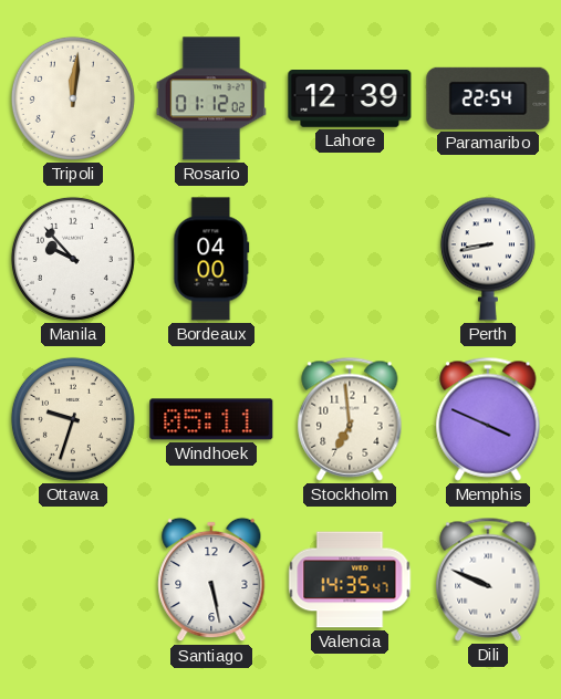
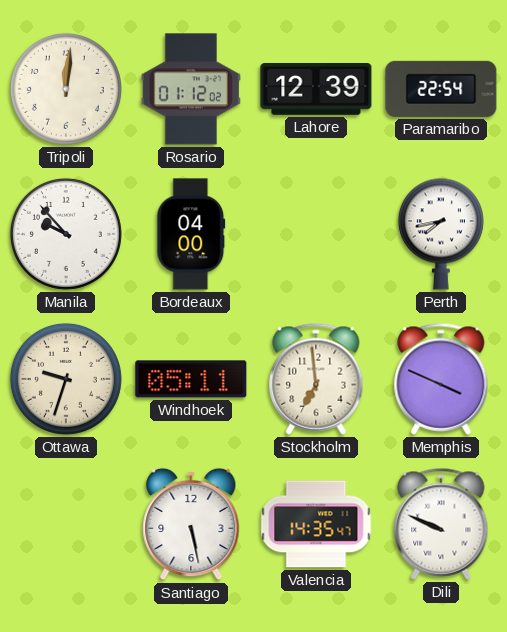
Perth: 8:43 -> 7:43
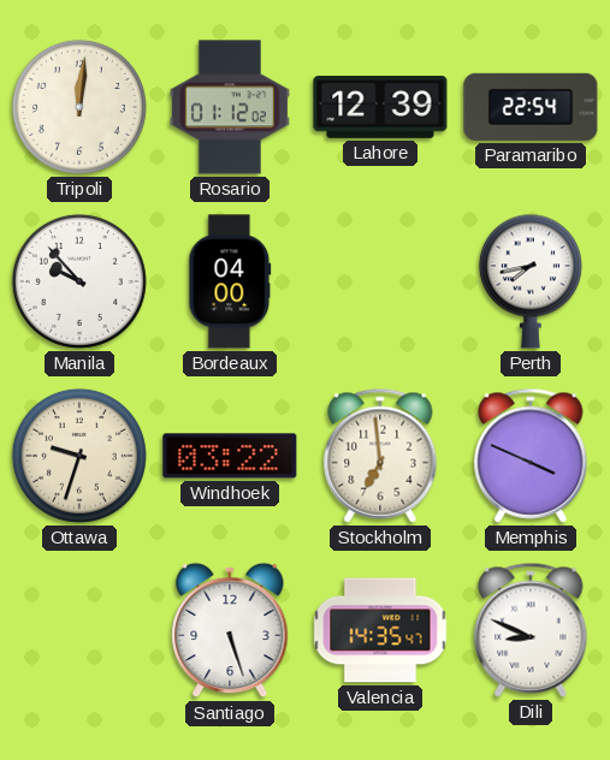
Windhoek: 05:11 -> 03:22
Santiago: 5:28 -> 5:27
Dili: 9:49 -> 8:49
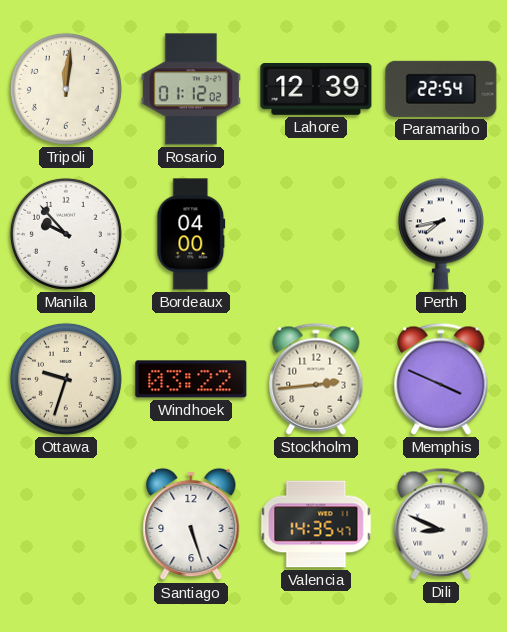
Stockholm: 6:59 -> 2:44
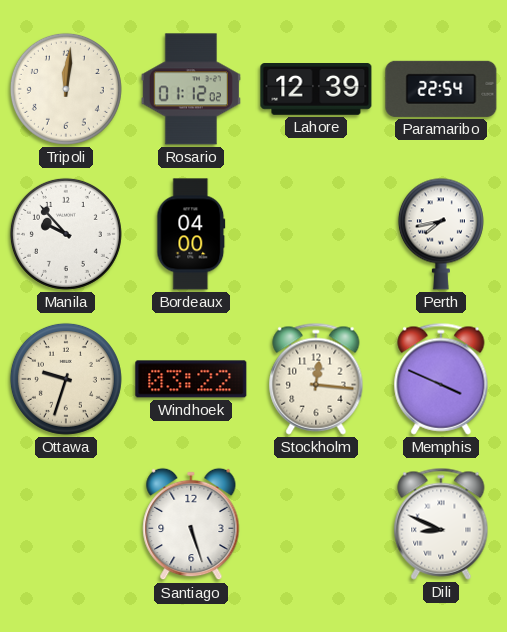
Stockholm: 2:44 -> 12:16
Valencia: 14:35 -> none
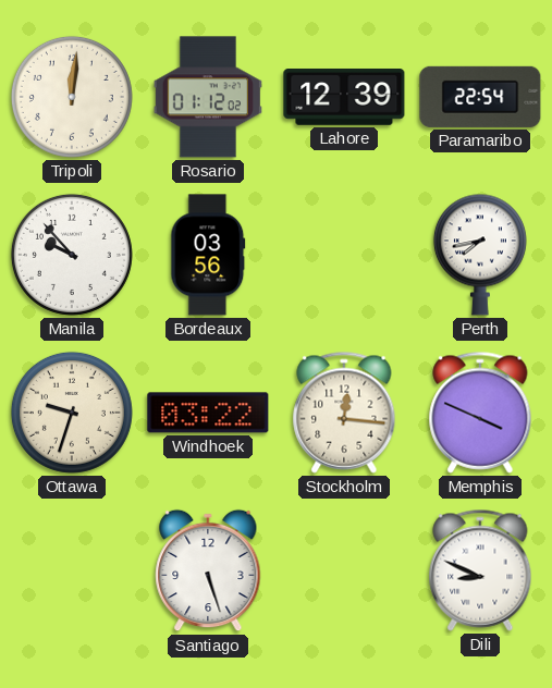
Bordeaux: 04:00 -> 03:56
